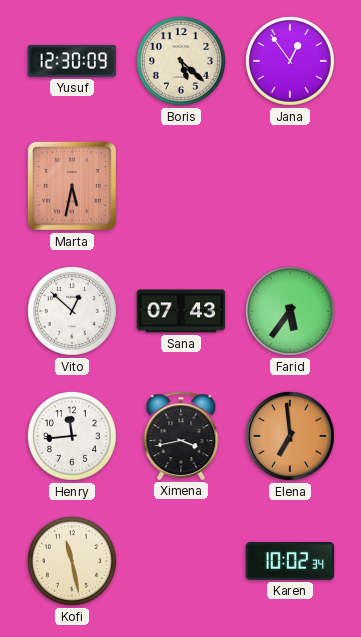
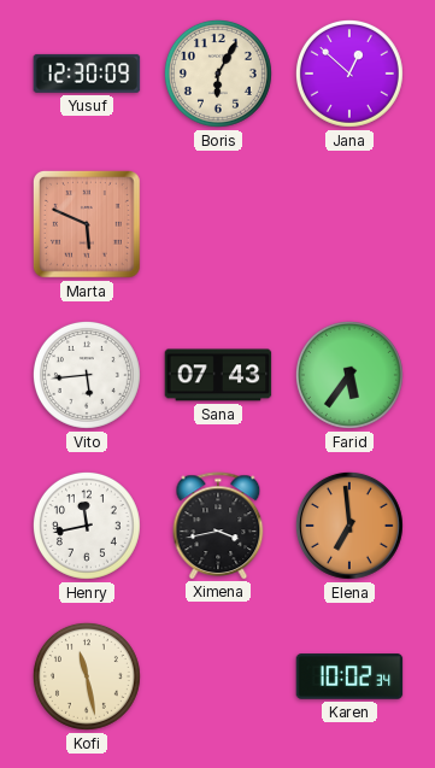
Boris: 5:22 -> 6:05
Jana: 12:54 -> 12:52
Marta: 5:32 -> 5:49
Vito: 12:52 -> 5:44
Henry: 11:44 -> 11:43
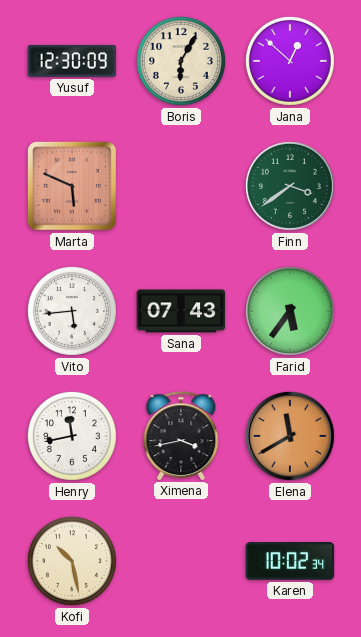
Finn: none -> 3:39
Elena: 6:59 -> 11:40
Kofi: 11:28 -> 10:28
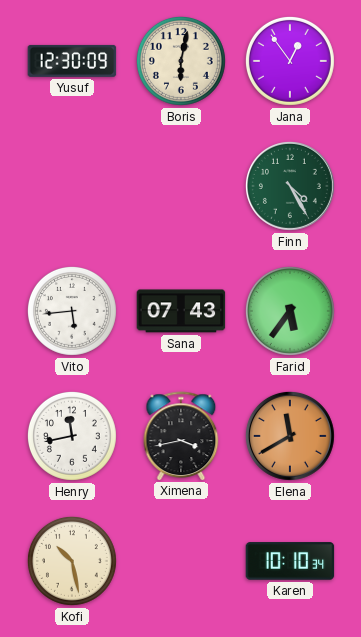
Boris: 6:05 -> 6:02
Jana: 12:52 -> 12:54
Marta: 5:49 -> none
Finn: 3:39 -> 4:25
Karen: 10:02 -> 10:10
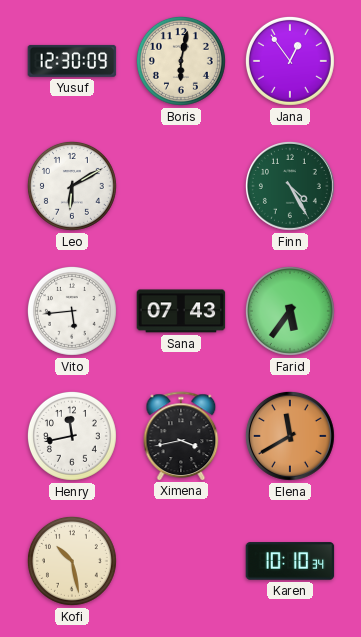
Leo: none -> 6:10
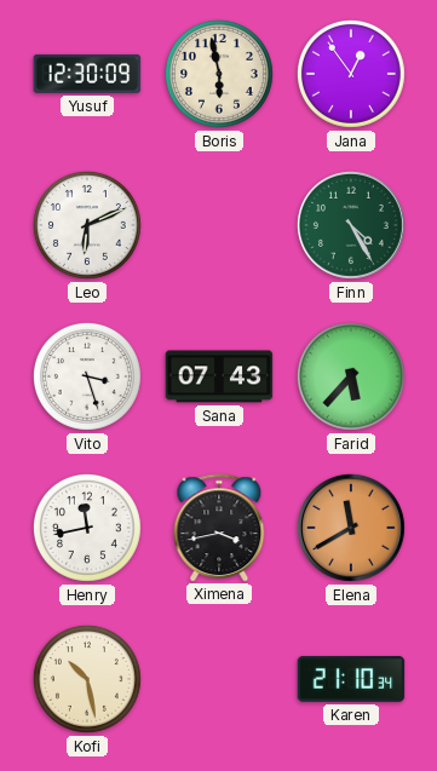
Boris: 6:02 -> 5:58
Leo: 6:10 -> 6:11
Vito: 5:44 -> 3:27
Farid: 5:36 -> 5:37
Karen: 10:10 -> 21:10
